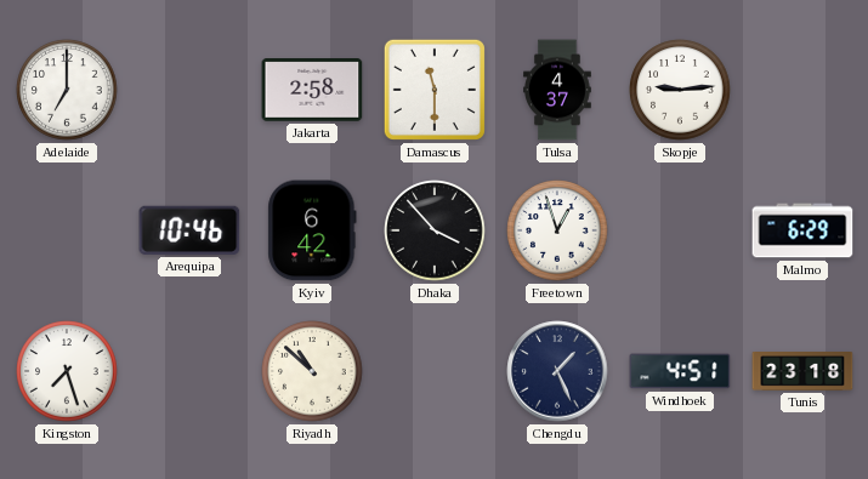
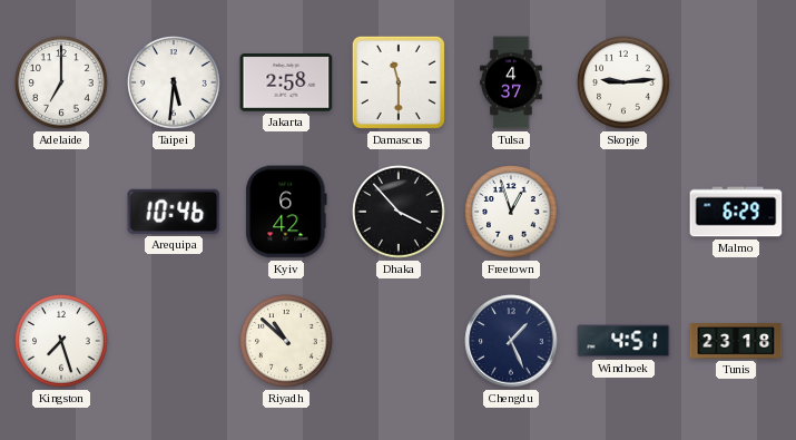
Taipei: none -> 5:31
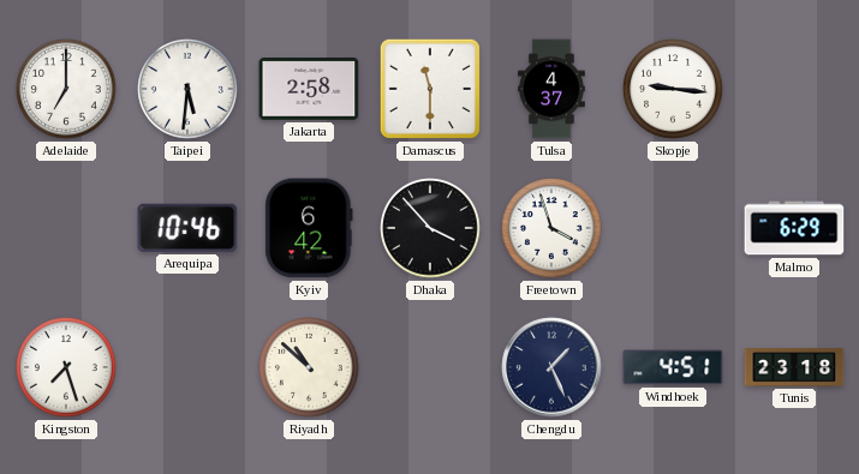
Skopje: 9:14 -> 9:16
Freetown: 12:57 -> 3:57
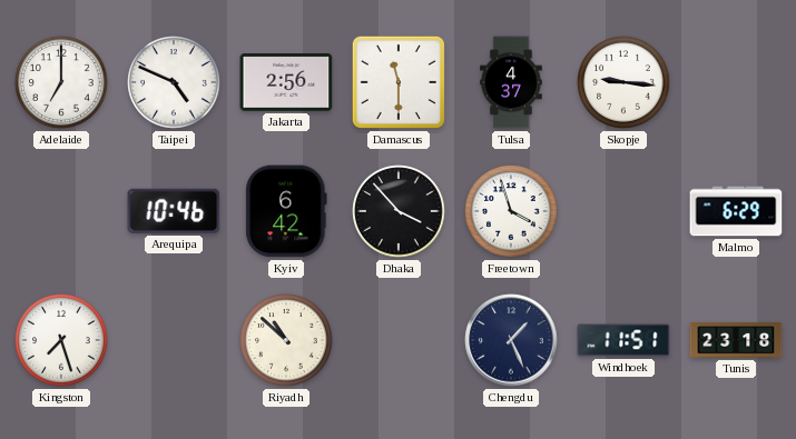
Taipei: 5:31 -> 4:49
Jakarta: 2:58 -> 2:56
Windhoek: 4:51 -> 11:51
